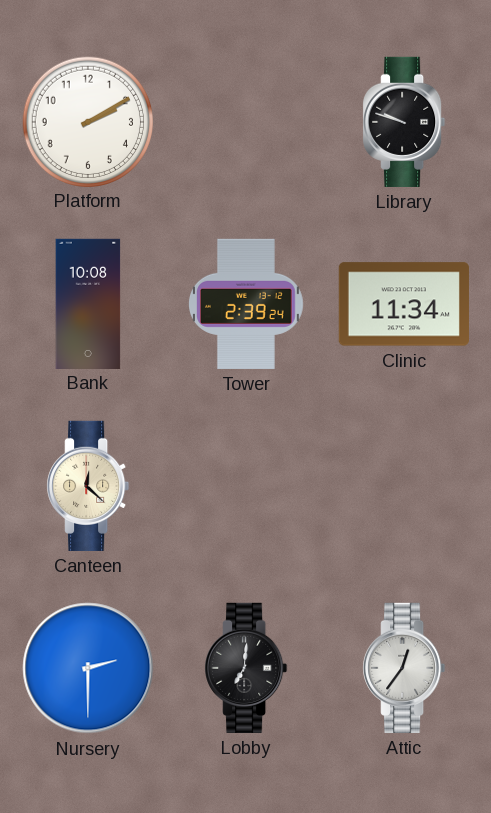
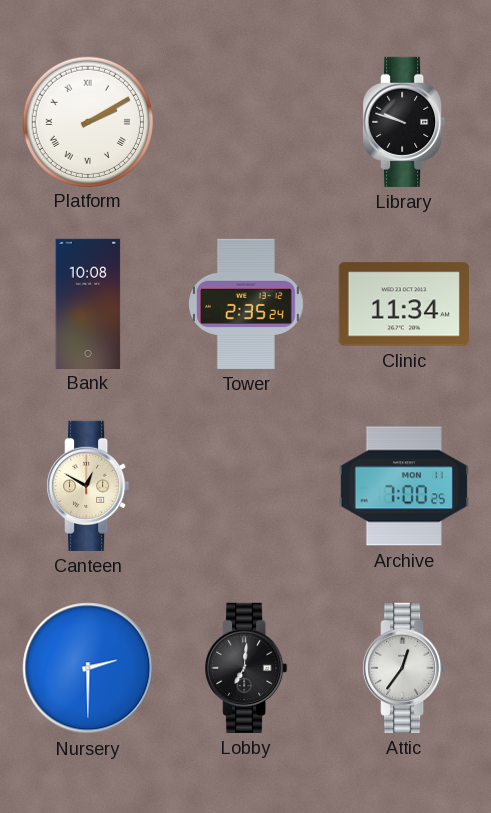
Platform numerals: Arabic -> Roman
Tower: 2:39 -> 2:35
Canteen: 12:22 -> 12:50
Archive: none -> 7:00
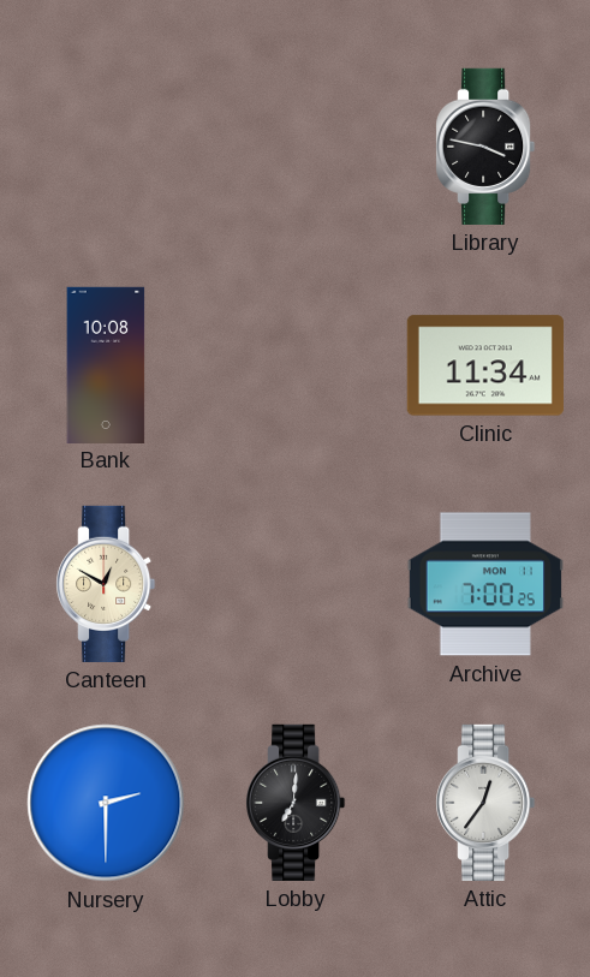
Platform: 2:10 -> none
Library: 9:48 -> 3:47
Tower: 2:35 -> none
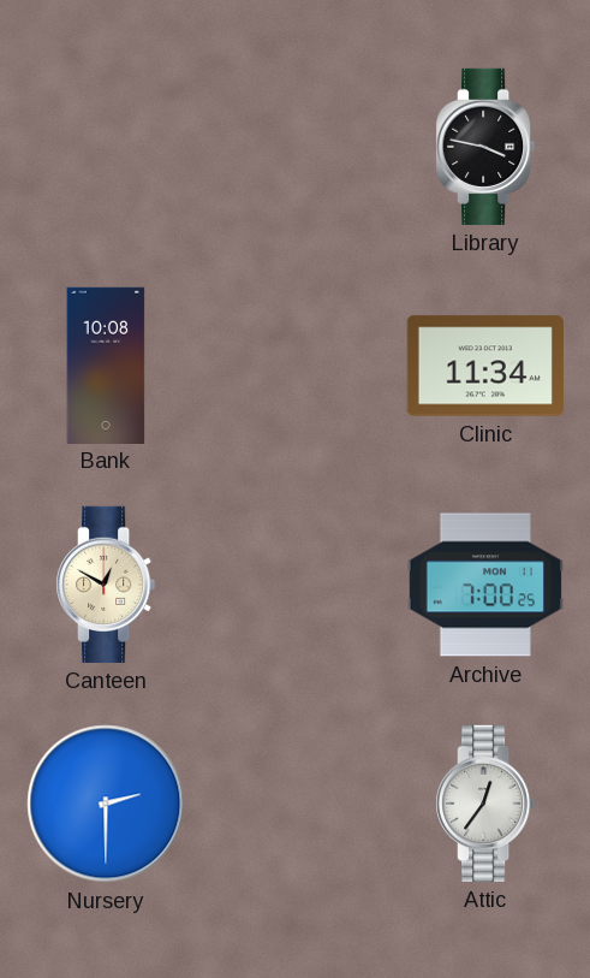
Lobby: 7:01 -> none
